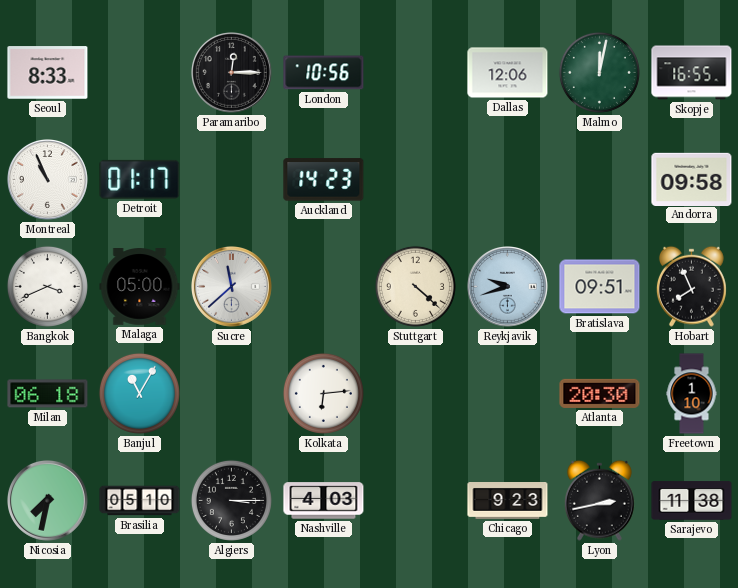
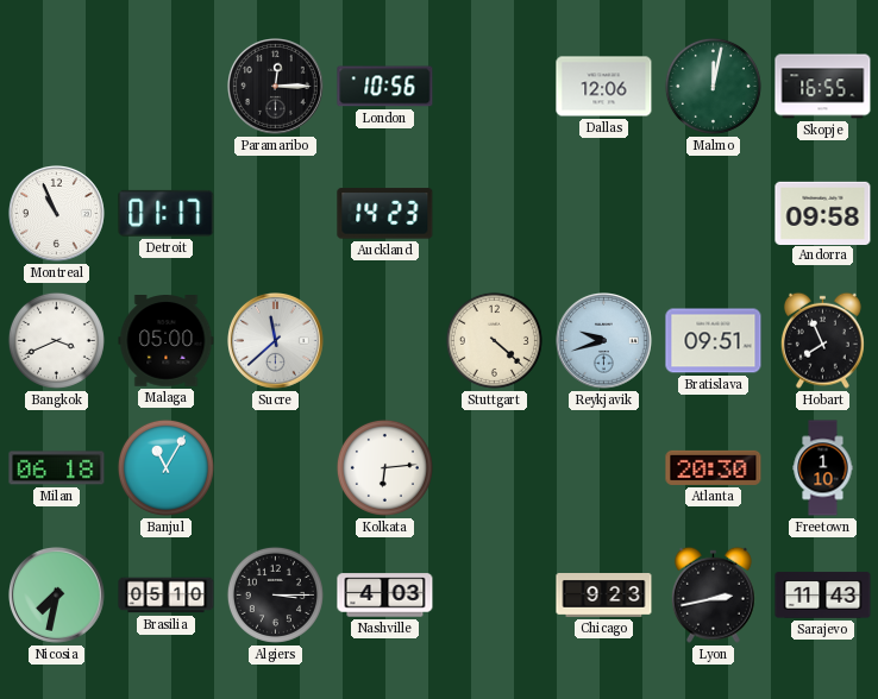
Seoul: 8:33 -> none
Sarajevo: 11:38 -> 11:43
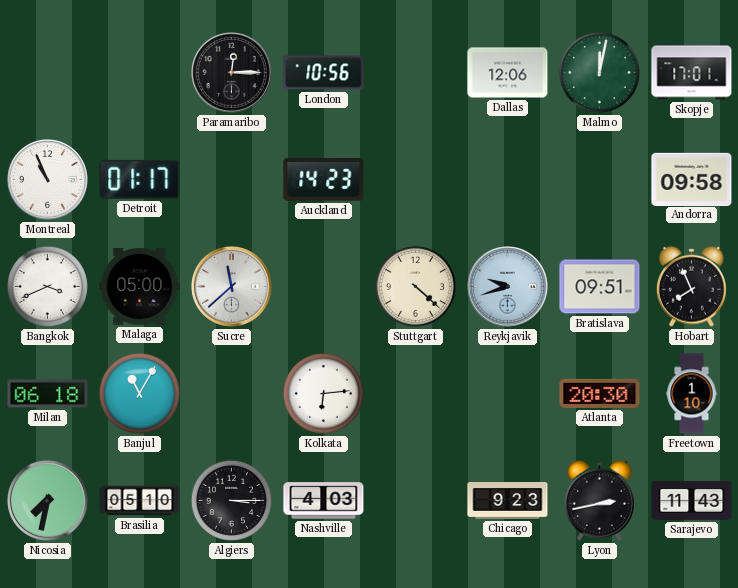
Skopje: 16:55 -> 17:01
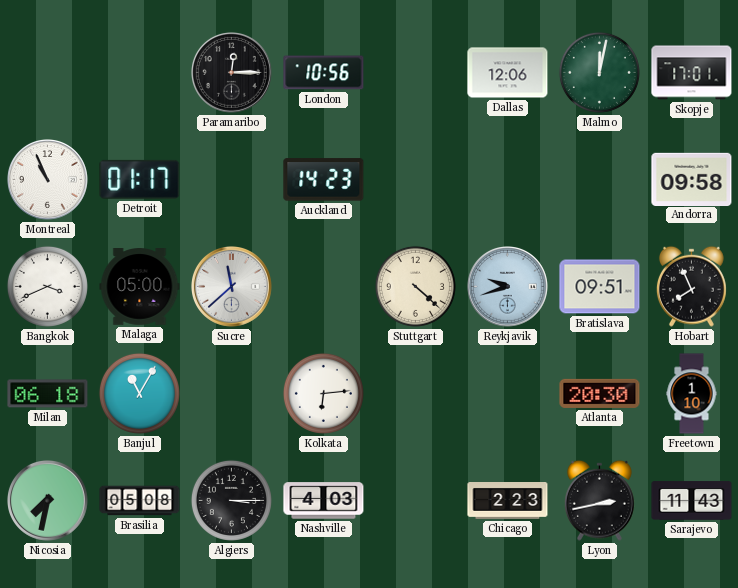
Brasilia: 05:10 -> 05:08
Chicago: 9:23 -> 2:23
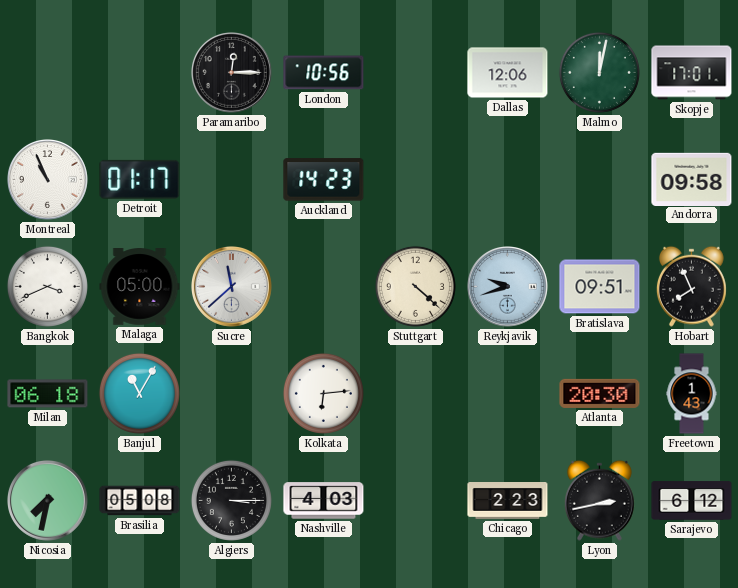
Freetown: 1:10 -> 1:43
Sarajevo: 11:43 -> 6:12
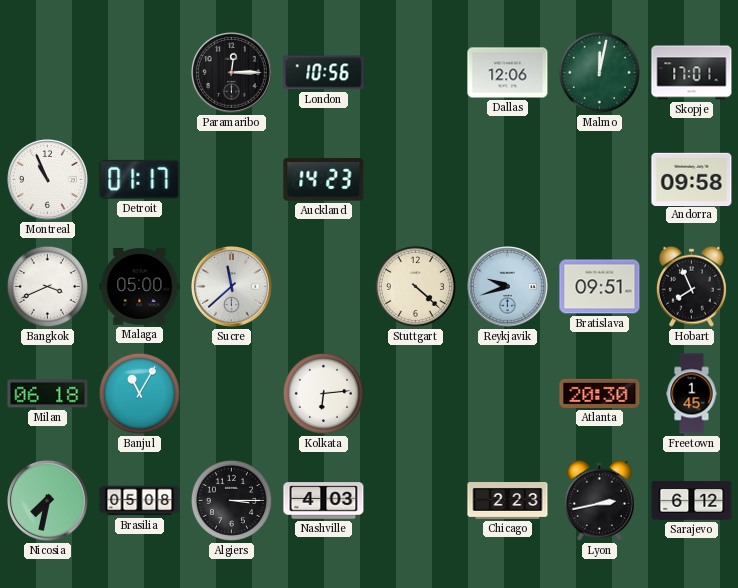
Freetown: 1:43 -> 1:45
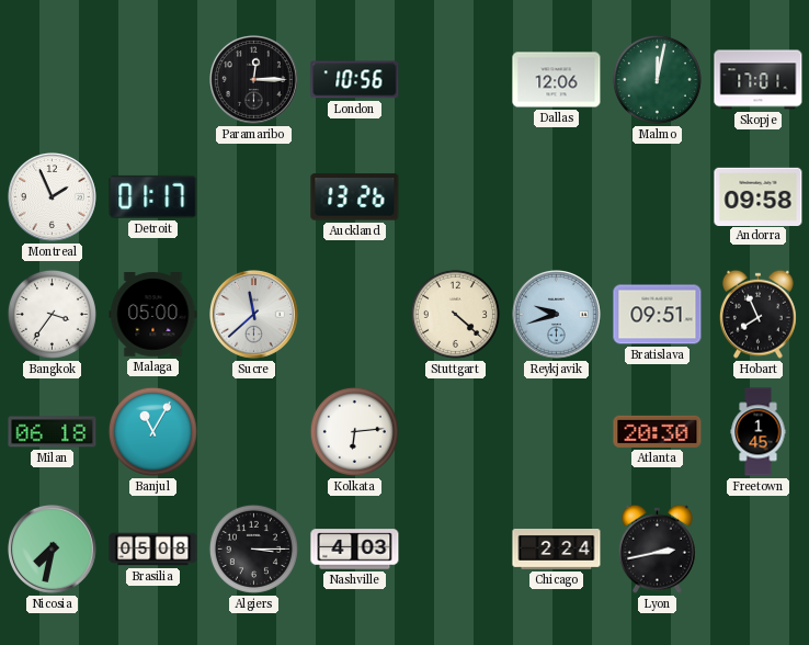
Montreal: 10:56 -> 1:56
Auckland: 14:23 -> 13:26
Bangkok: 3:41 -> 3:36
Chicago: 2:23 -> 2:24
Sarajevo: 6:12 -> none
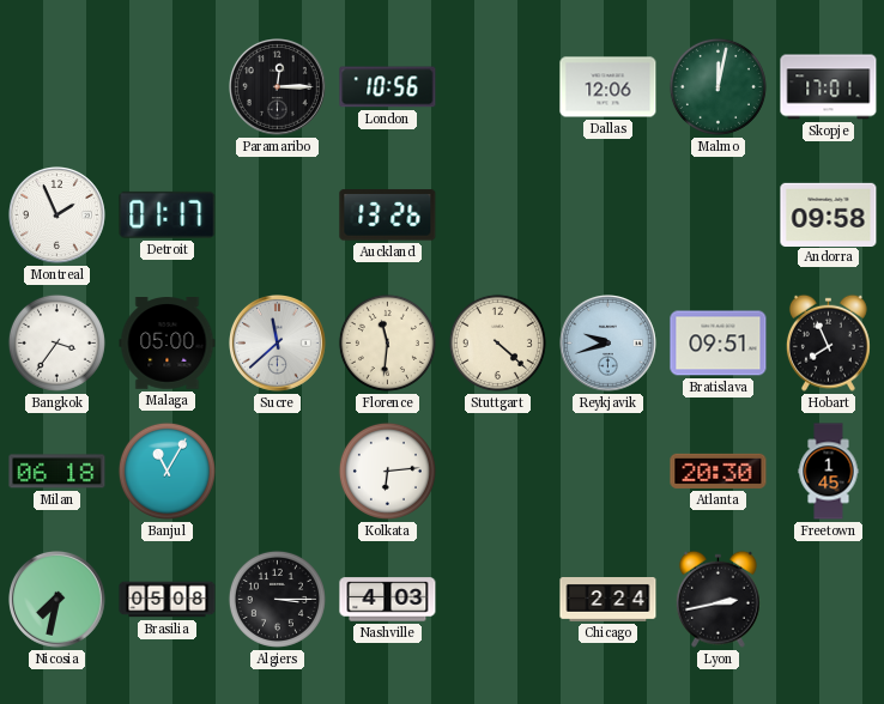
Florence: none -> 11:31
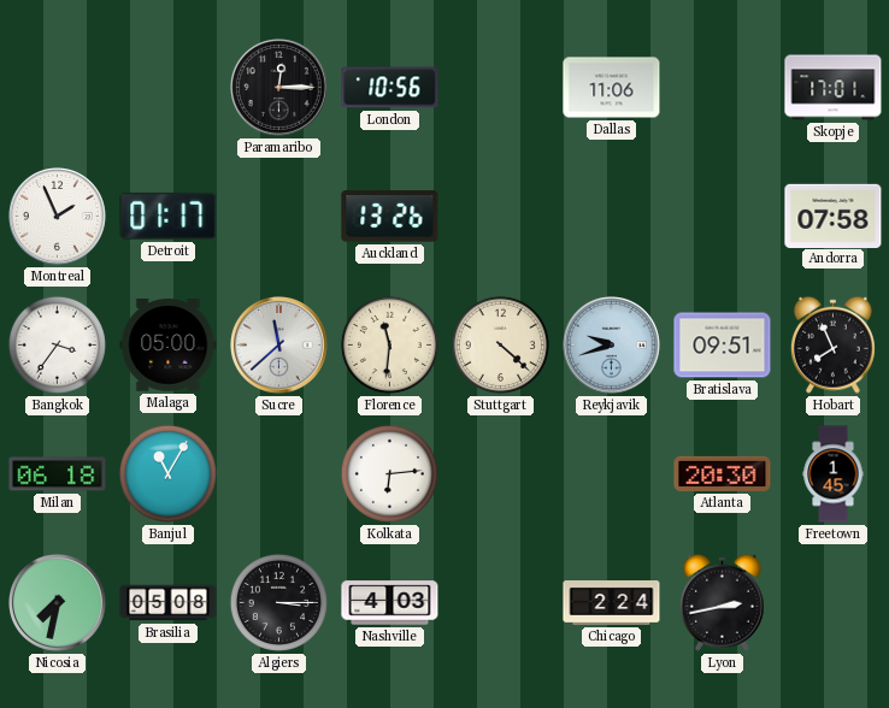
Dallas: 12:06 -> 11:06
Malmo: 12:02 -> none
Andorra: 09:58 -> 07:58
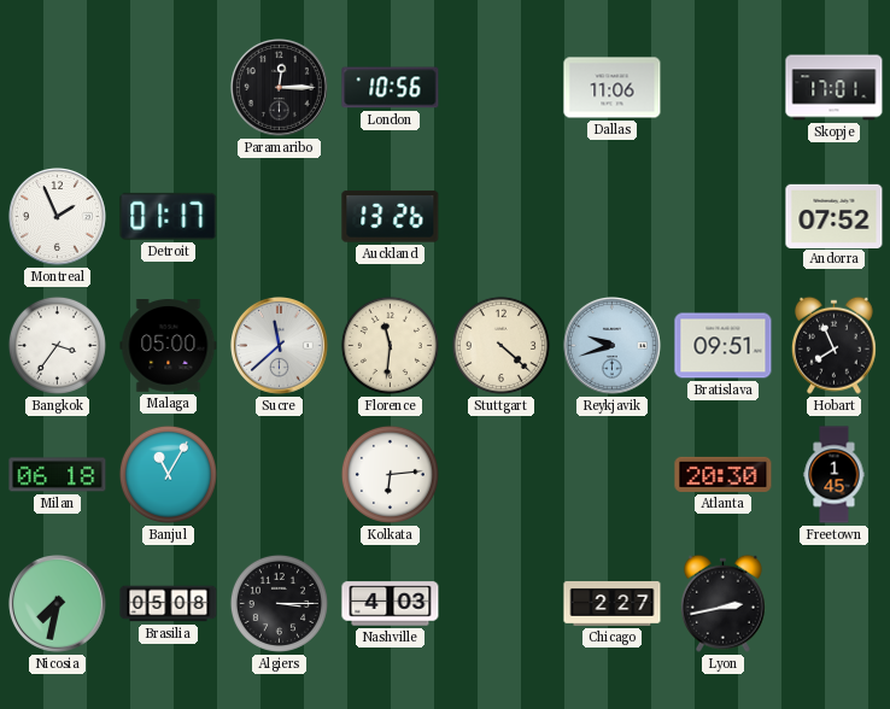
Andorra: 07:58 -> 07:52
Chicago: 2:24 -> 2:27
